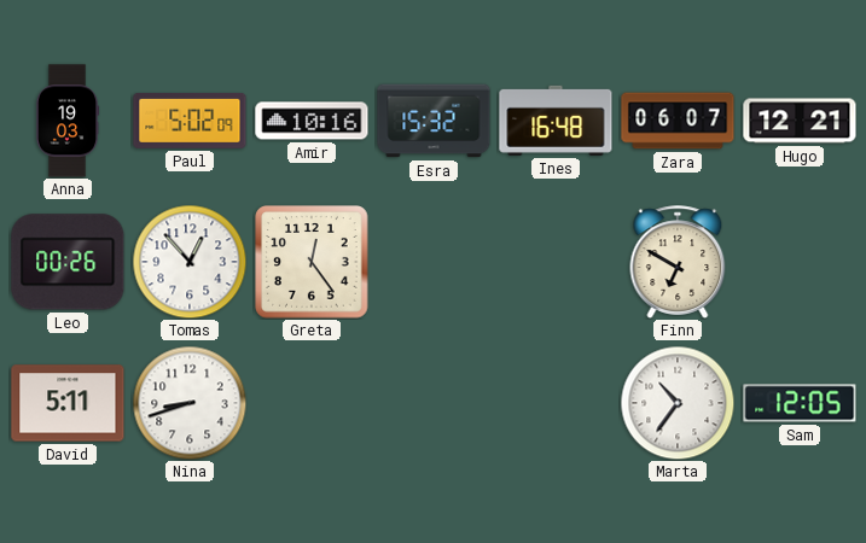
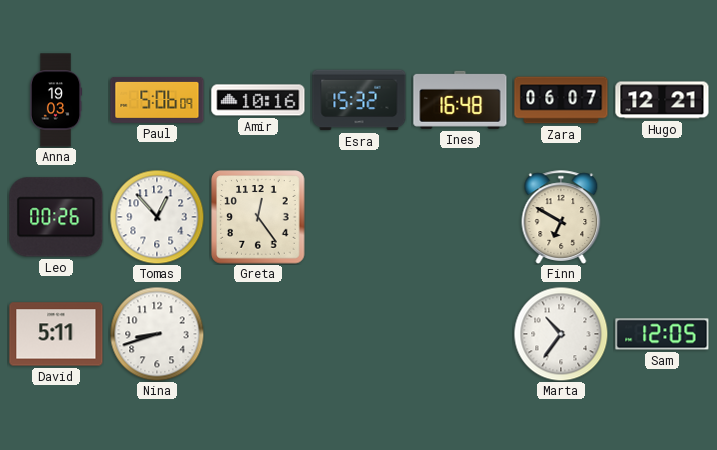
Paul: 5:02 -> 5:06
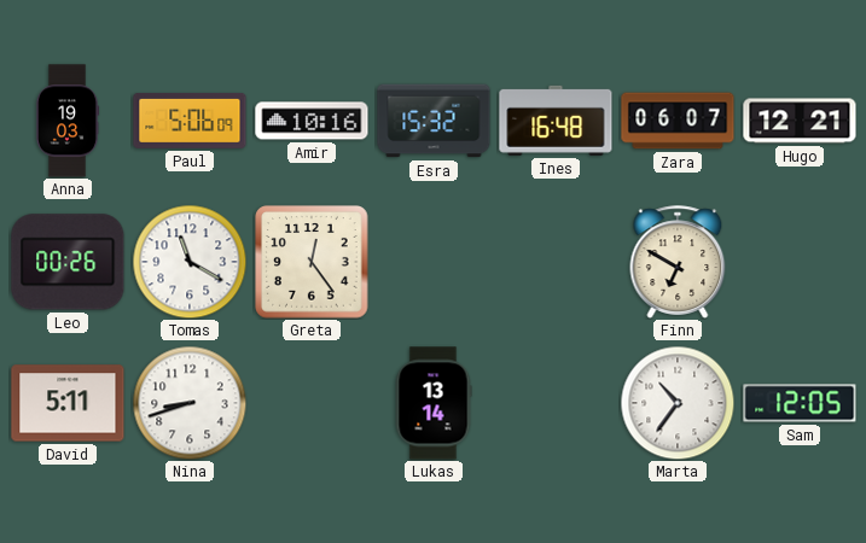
Tomas: 12:53 -> 11:20
Lukas: none -> 13:14
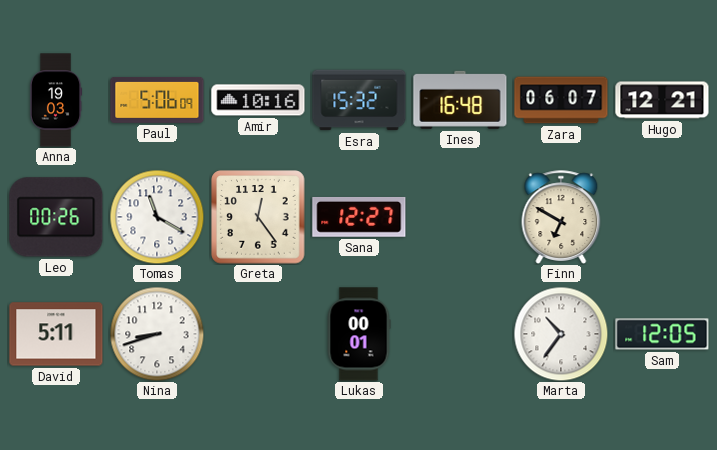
Sana: none -> 12:27
Lukas: 13:14 -> 00:01
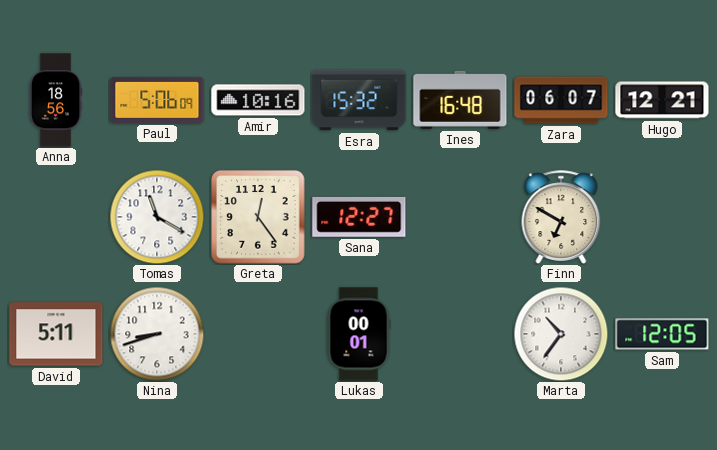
Anna: 19:03 -> 18:56
Leo: 00:26 -> none
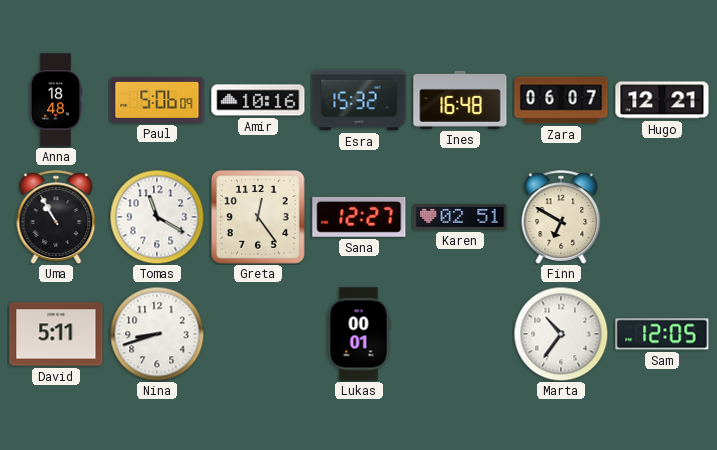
Anna: 18:56 -> 18:48
Uma: none -> 10:55
Karen: none -> 02:51
